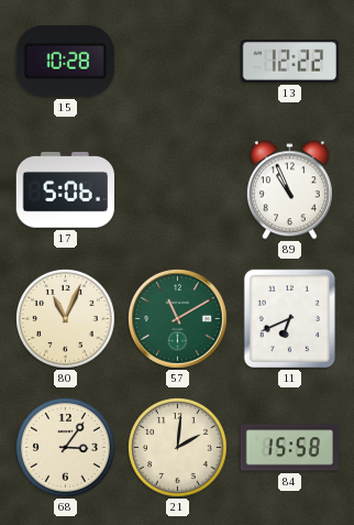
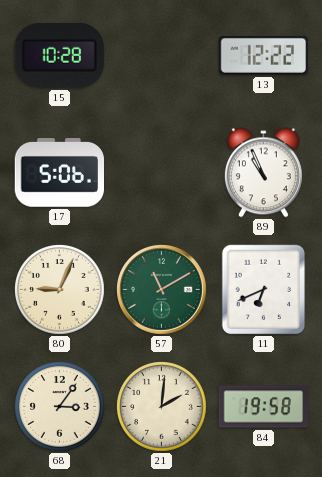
80: 11:04 -> 9:04
84: 15:58 -> 19:58
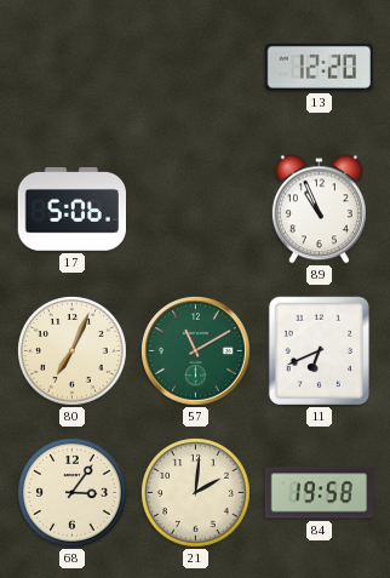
15: 10:28 -> none
13: 12:22 -> 12:20
80: 9:04 -> 7:04
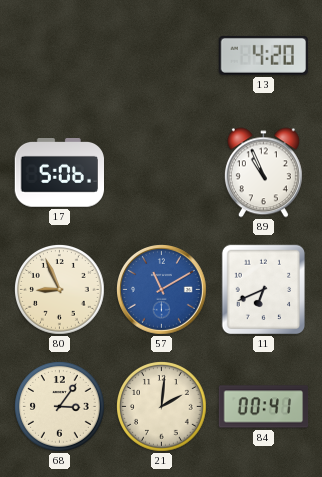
13: 12:20 -> 4:20
80: 7:04 -> 8:56
57 dial: green -> blue
84: 19:58 -> 00:41
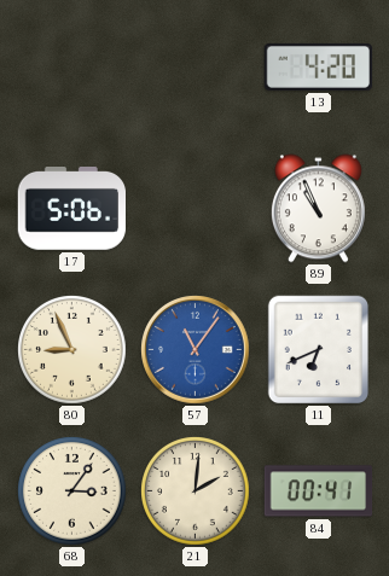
57: 11:10 -> 11:06
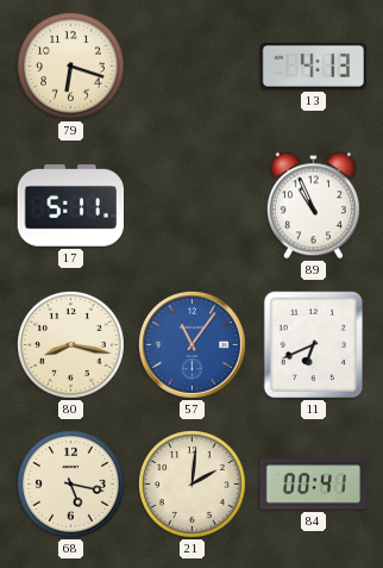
79: none -> 6:18
13: 4:20 -> 4:13
17: 5:06 -> 5:11
80: 8:56 -> 8:17
68: 3:06 -> 5:17
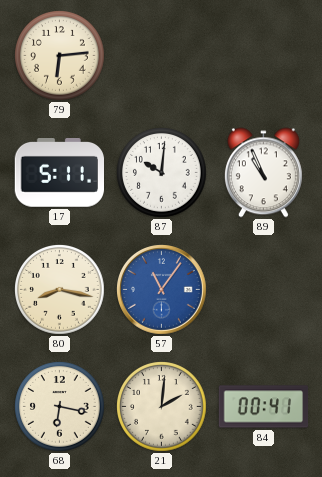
79: 6:18 -> 6:14
13: 4:13 -> none
87: none -> 10:01
11: 6:41 -> none
68: 5:17 -> 6:17
